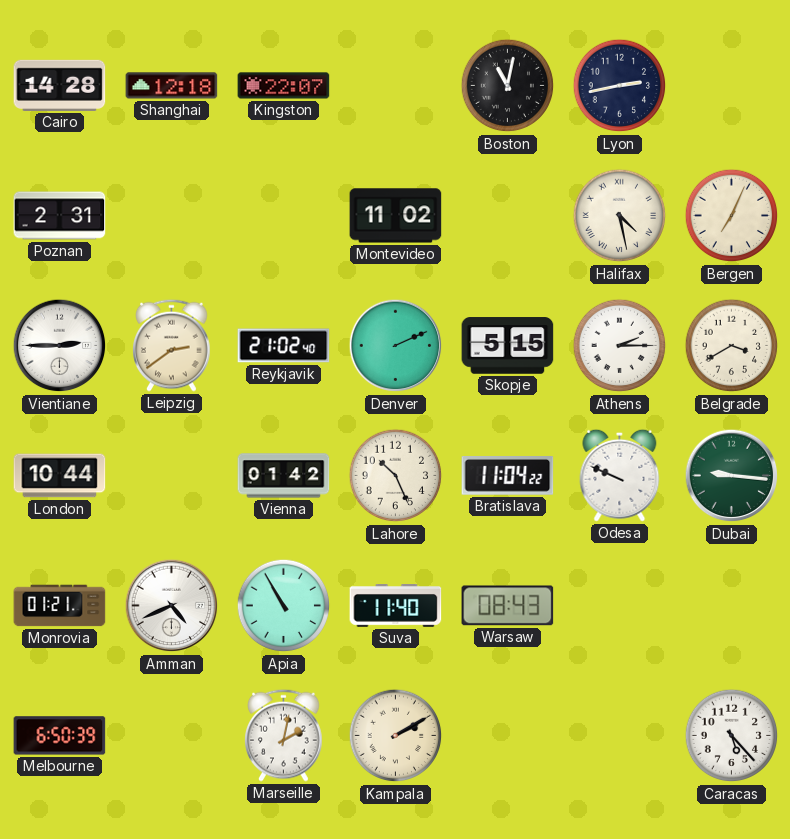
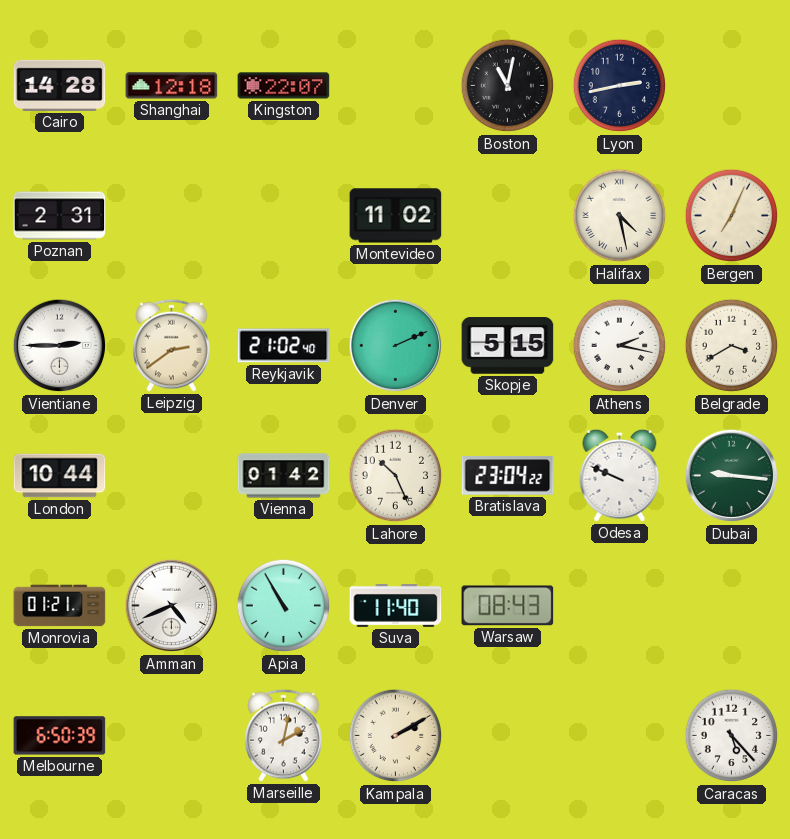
Athens: 2:15 -> 2:17
Bratislava: 11:04 -> 23:04
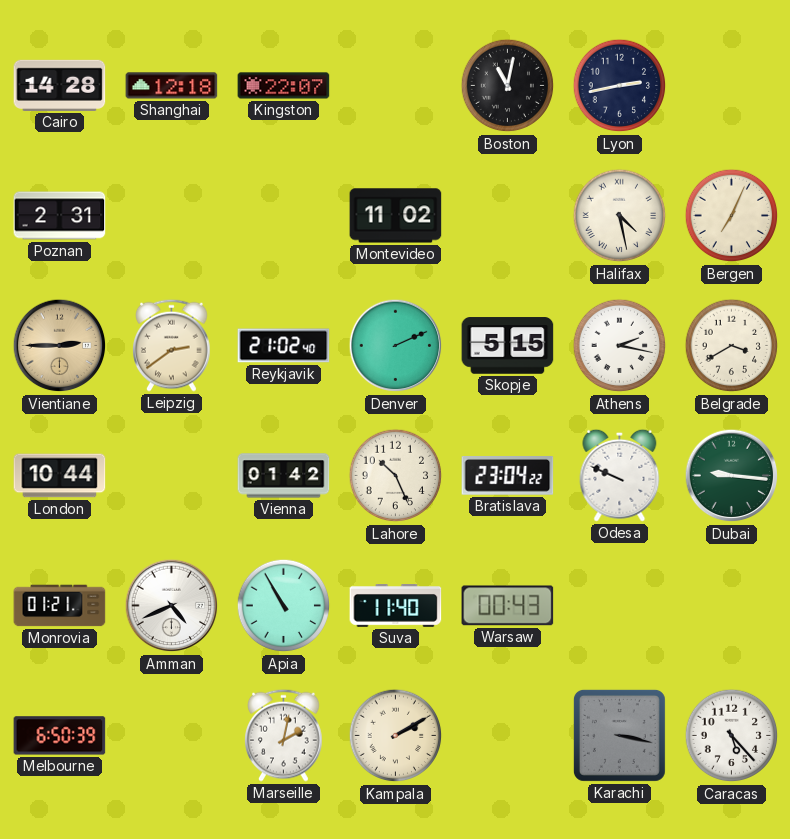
Vientiane dial: white -> champagne
Warsaw: 08:43 -> 00:43
Karachi: none -> 3:17
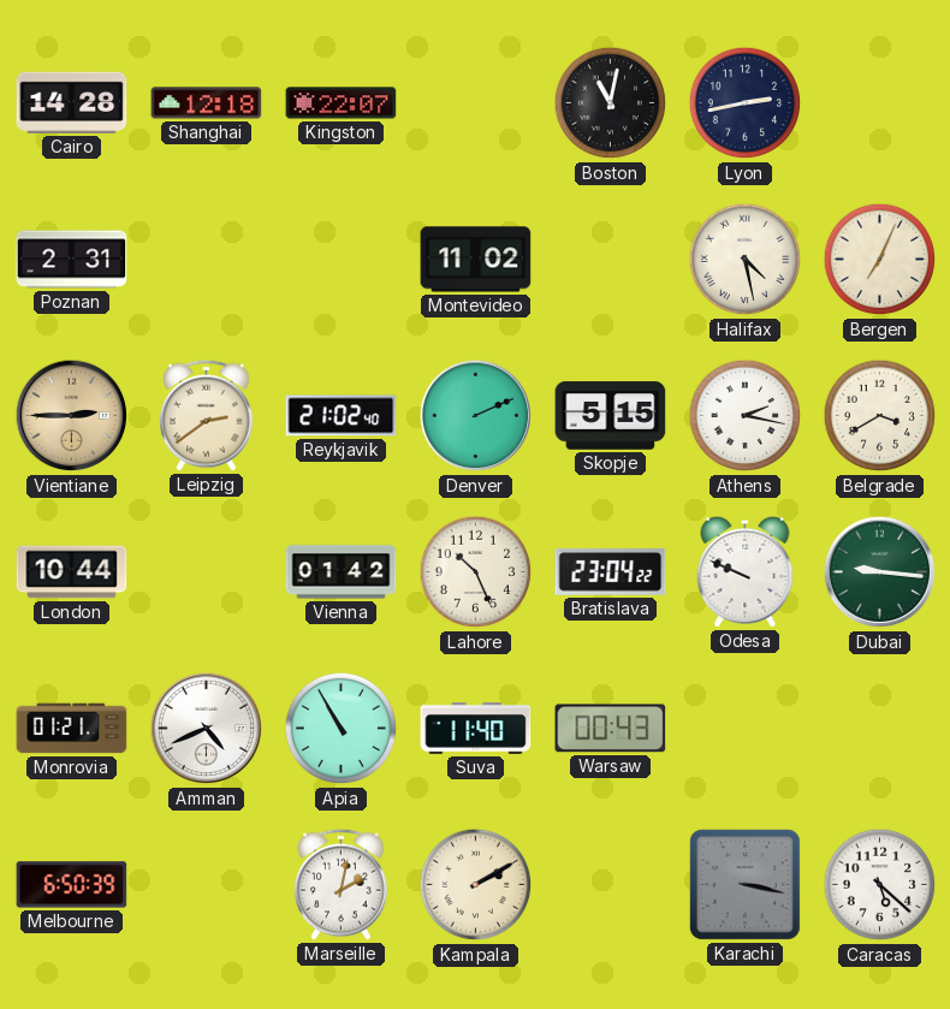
Caracas: 5:23 -> 5:22
